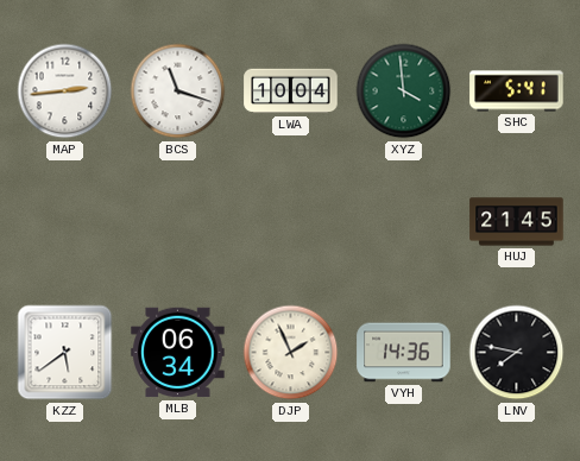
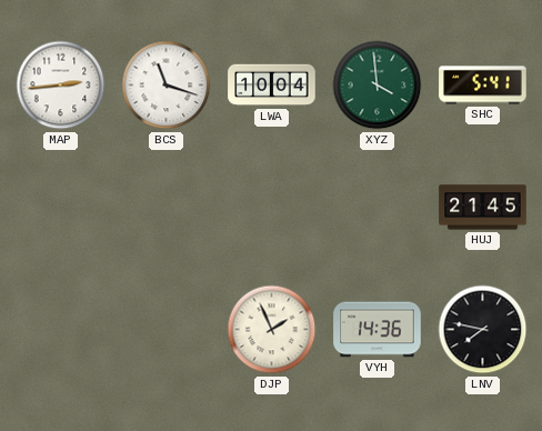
KZZ: 5:39 -> none
MLB: 06:34 -> none
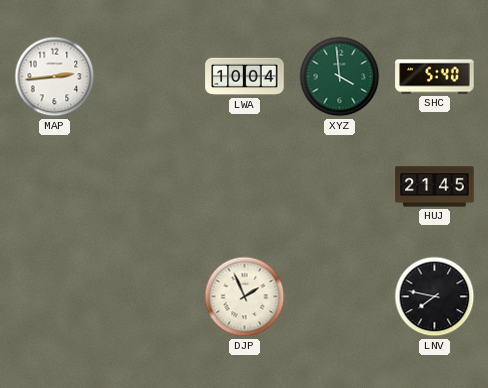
BCS: 11:18 -> none
SHC: 5:41 -> 5:40
VYH: 14:36 -> none
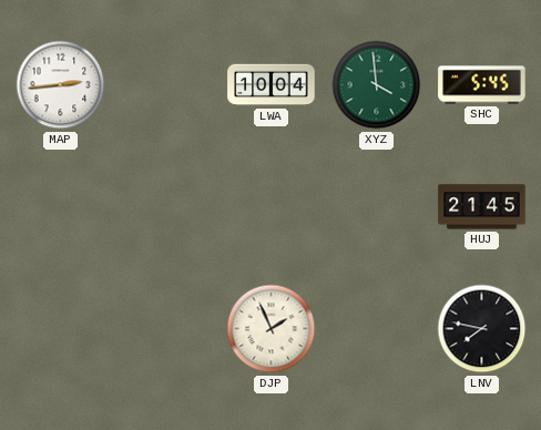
SHC: 5:40 -> 5:45
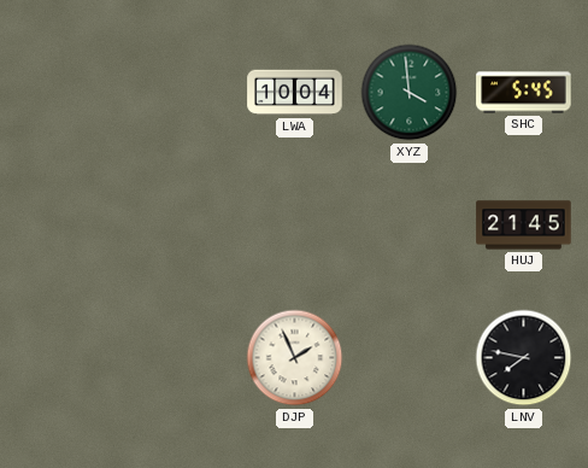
MAP: 2:44 -> none
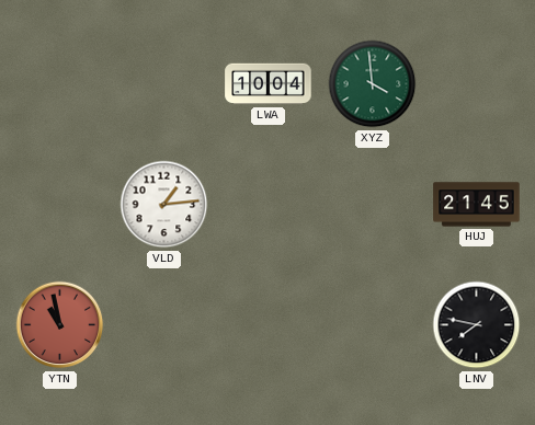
SHC: 5:45 -> none
VLD: none -> 1:14
YTN: none -> 10:58
DJP: 1:56 -> none
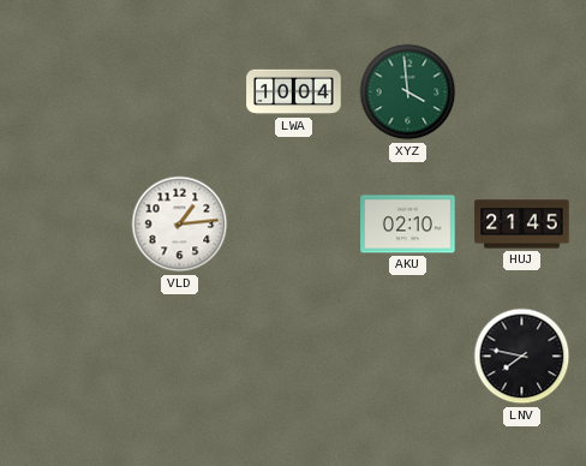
AKU: none -> 02:10
YTN: 10:58 -> none
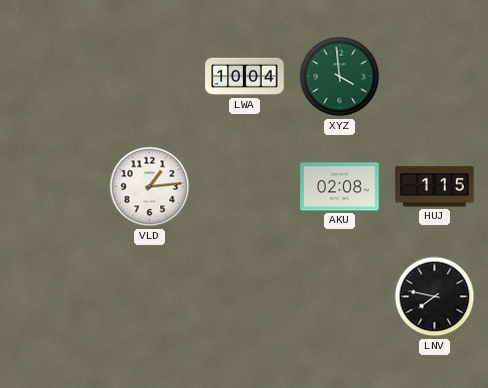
AKU: 02:10 -> 02:08
HUJ: 21:45 -> 1:15
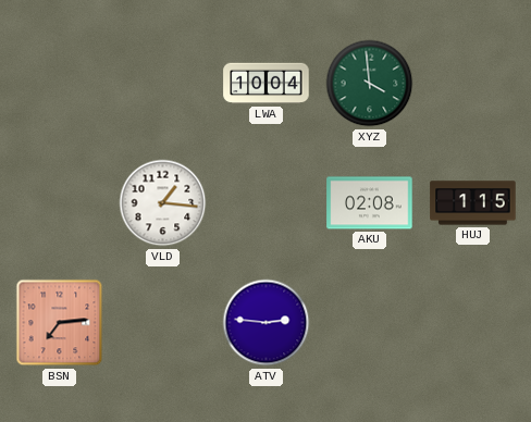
VLD: 1:14 -> 1:16
BSN: none -> 7:14
ATV: none -> 2:46
LNV: 7:47 -> none
